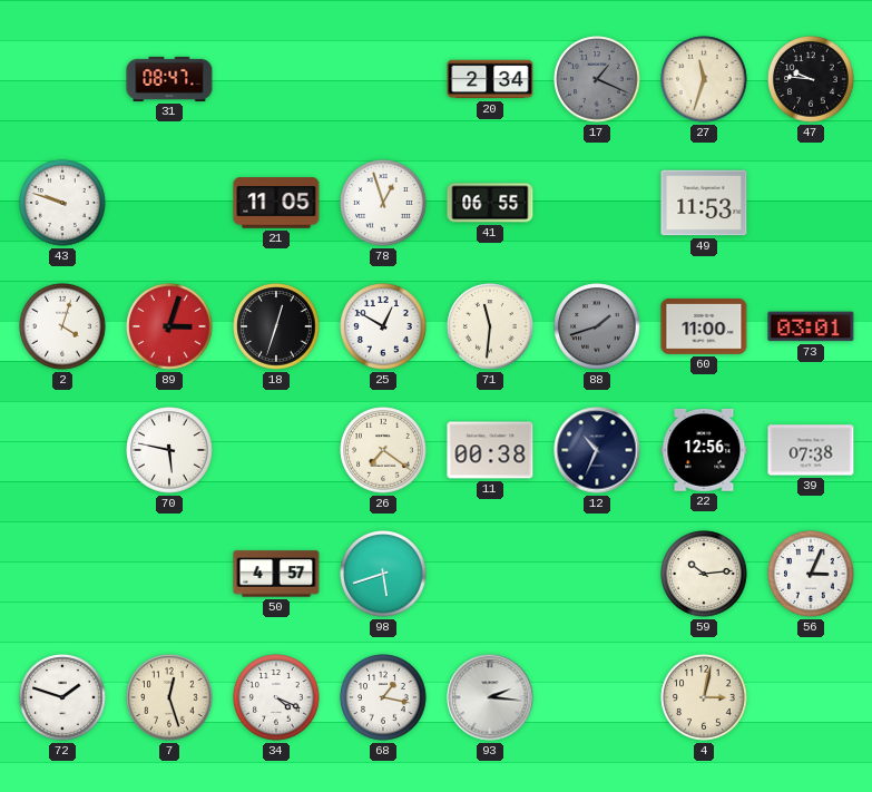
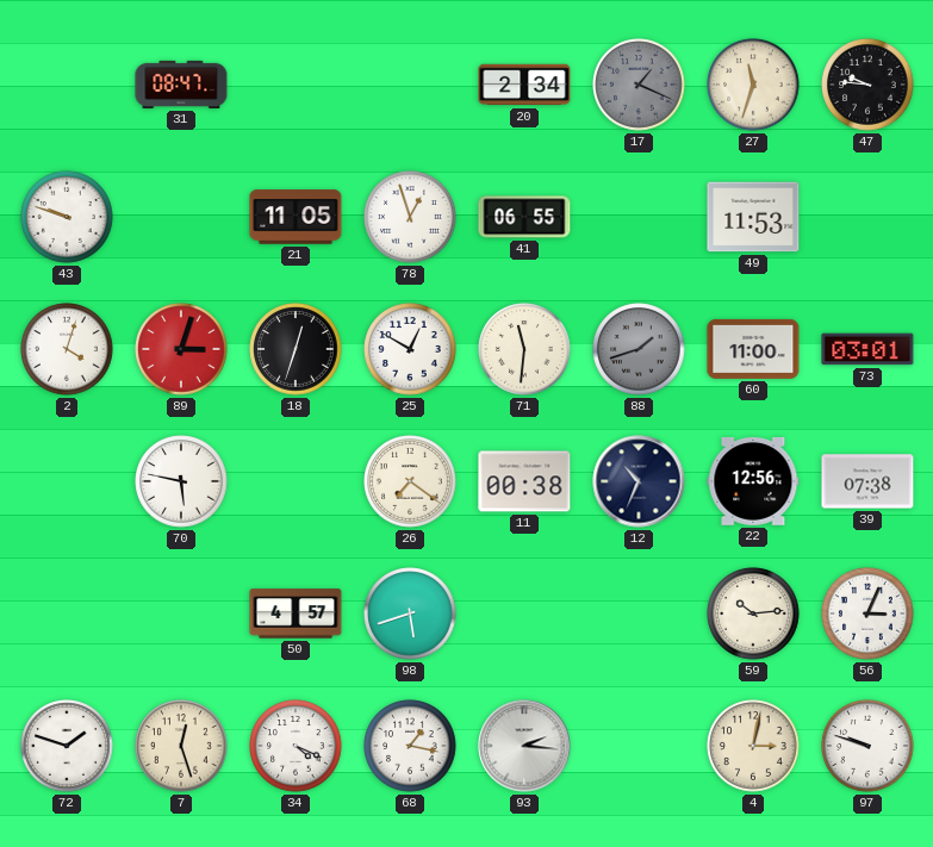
97: none -> 9:48
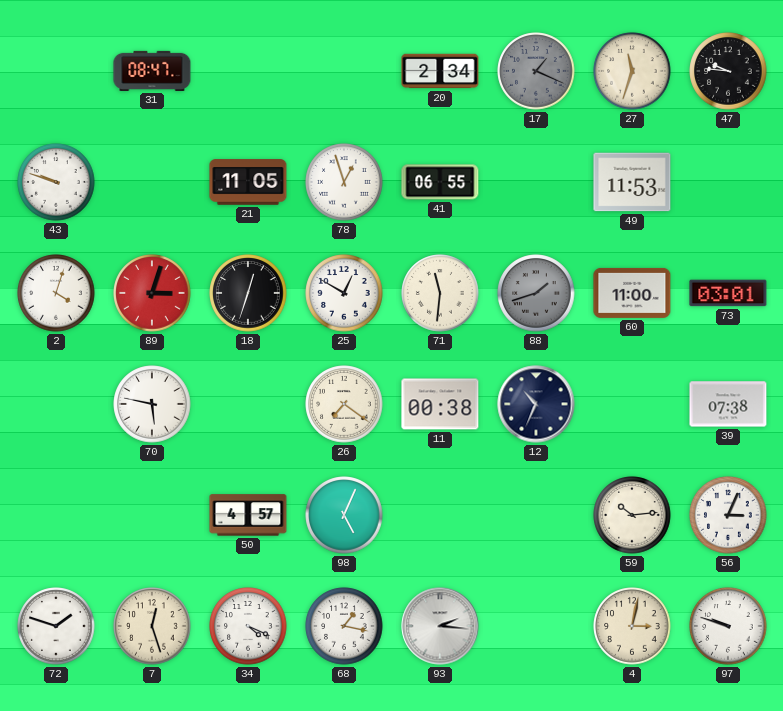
22: 12:56 -> none
98: 5:42 -> 5:04
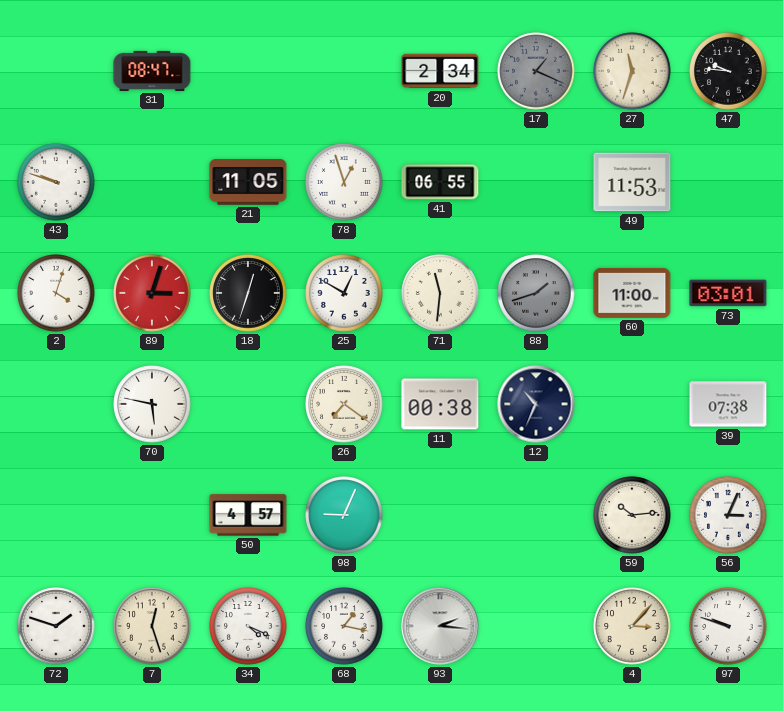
98: 5:04 -> 9:04
4: 3:02 -> 3:07
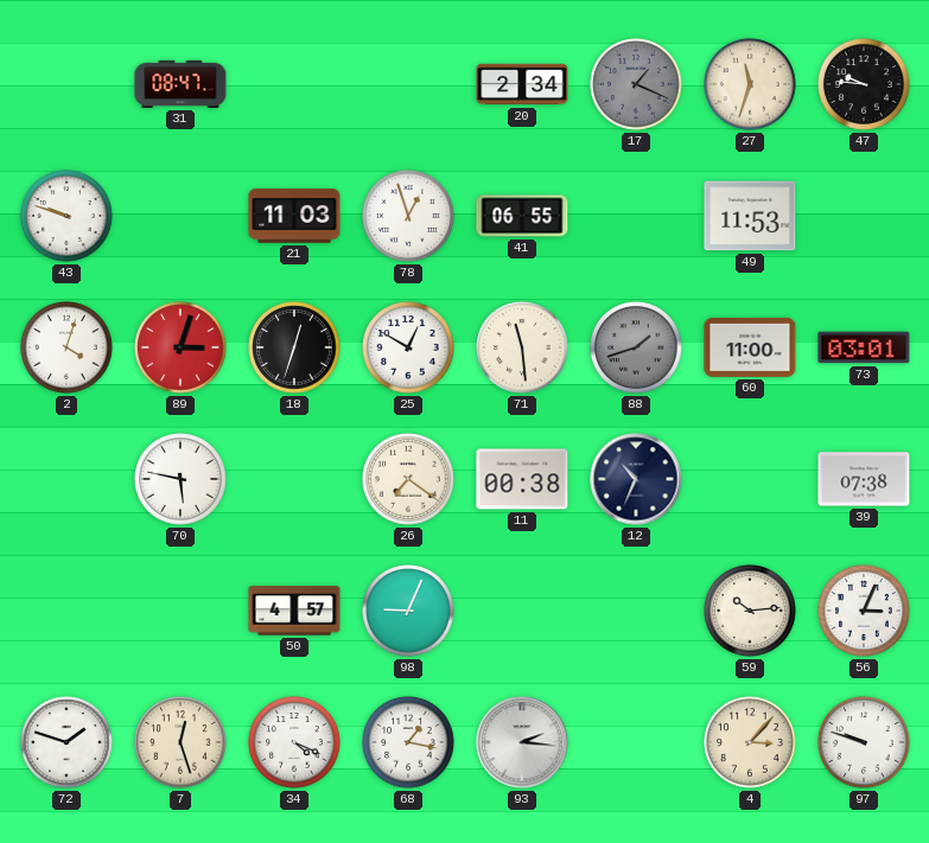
21: 11:05 -> 11:03
71: 11:31 -> 11:29
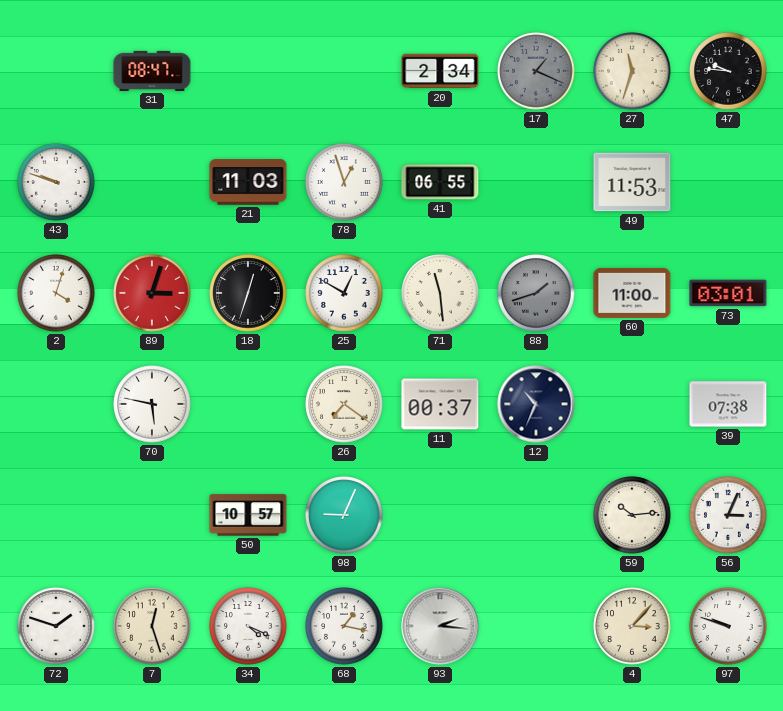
11: 00:38 -> 00:37
50: 4:57 -> 10:57
